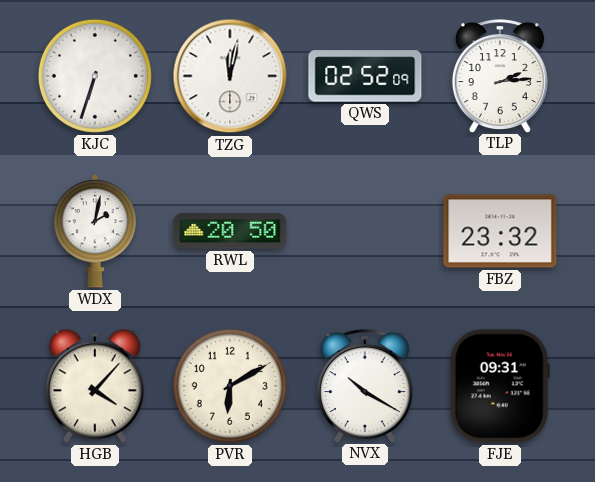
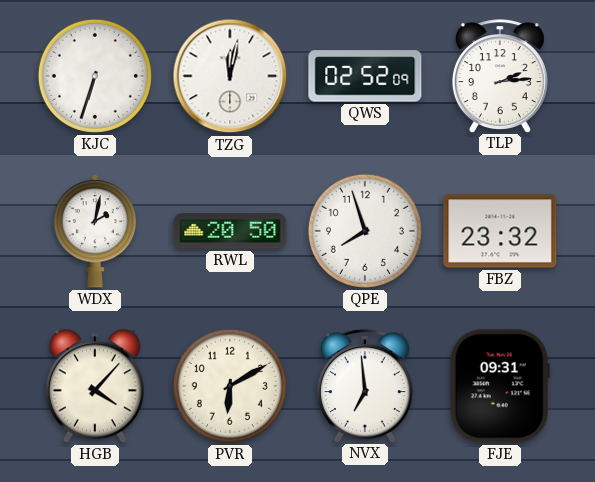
QPE: none -> 7:57
NVX: 10:20 -> 6:59
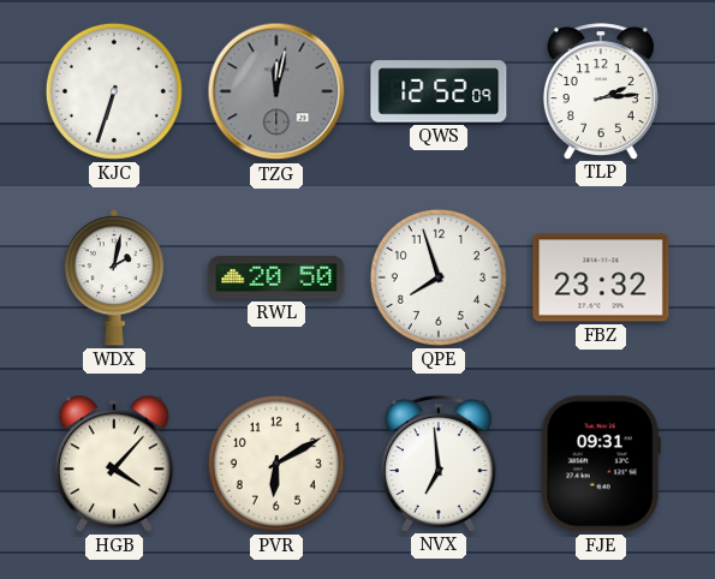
TZG dial: white -> grey
QWS: 02:52 -> 12:52
